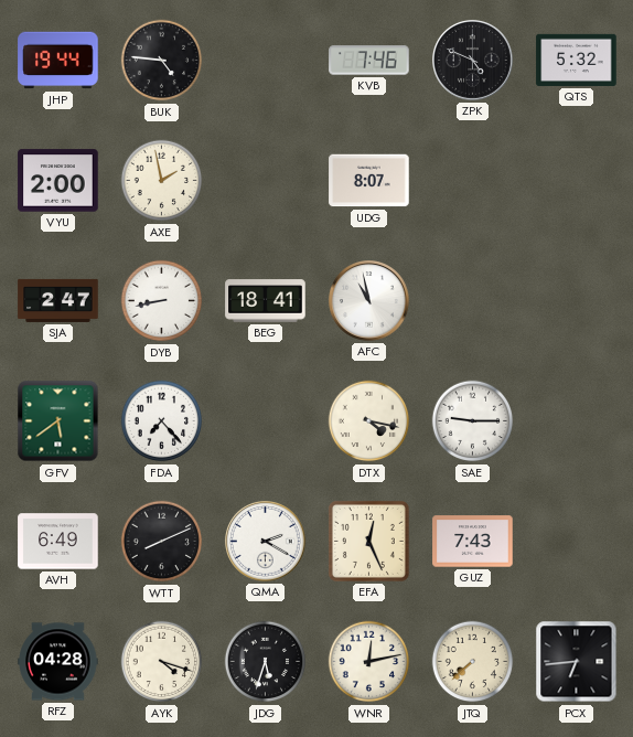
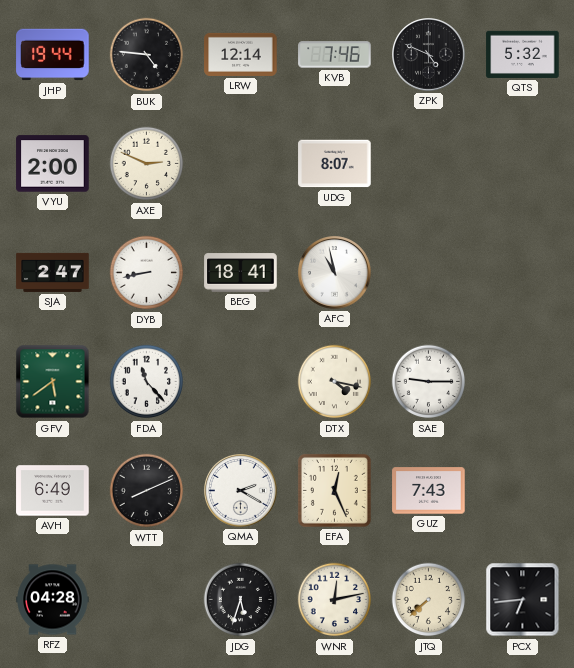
LRW: none -> 12:14
AXE: 1:58 -> 2:49
FDA: 7:23 -> 11:23
AYK: 4:18 -> none
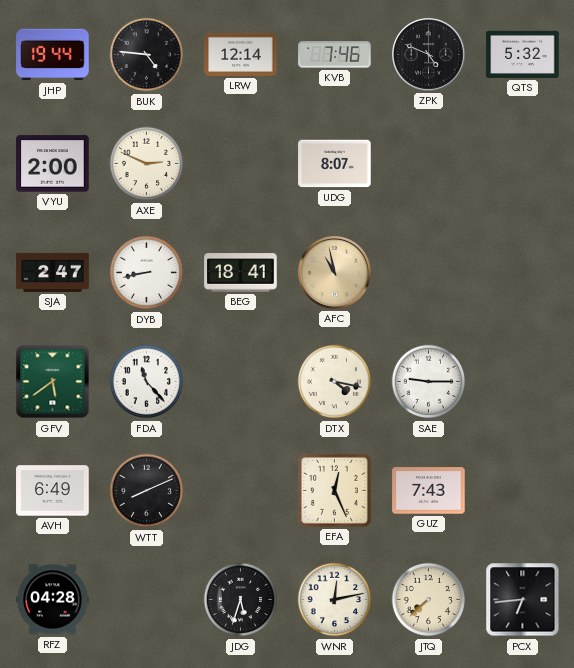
AFC dial: white -> champagne
QMA: 2:20 -> none
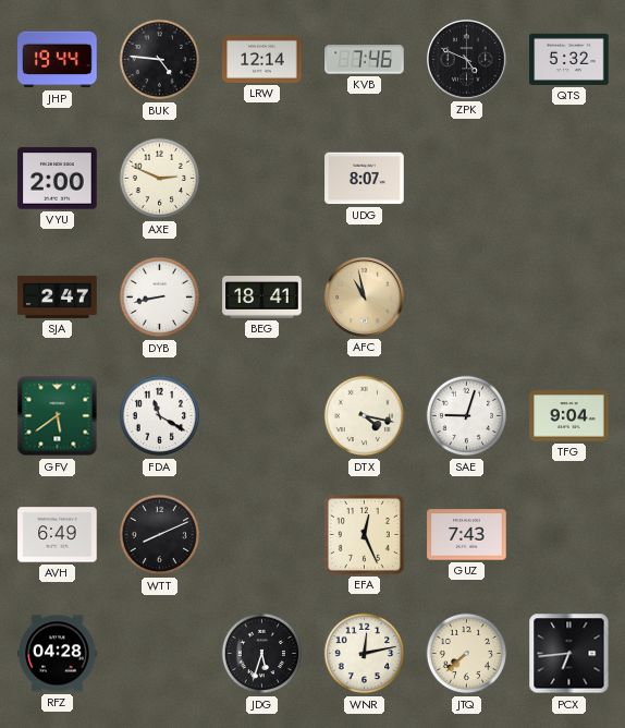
FDA: 11:23 -> 11:20
SAE: 9:15 -> 9:03
TFG: none -> 9:04
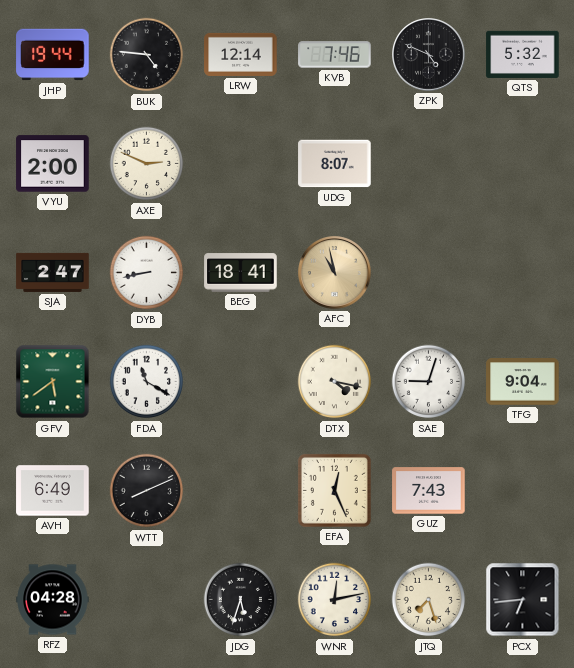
JTQ: 7:38 -> 7:27
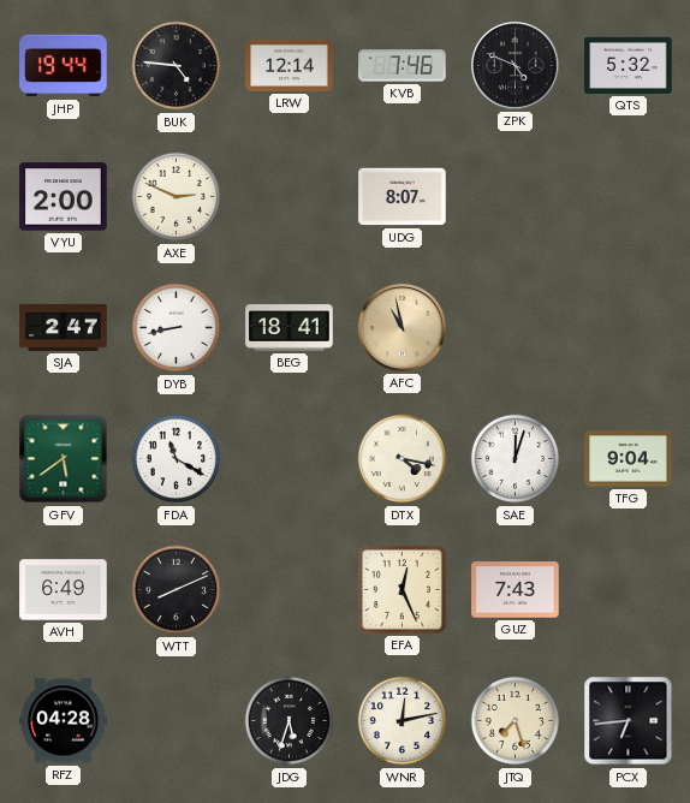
SAE: 9:03 -> 12:03
